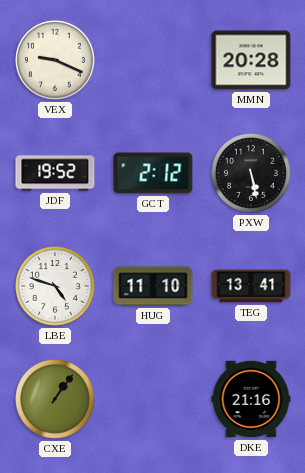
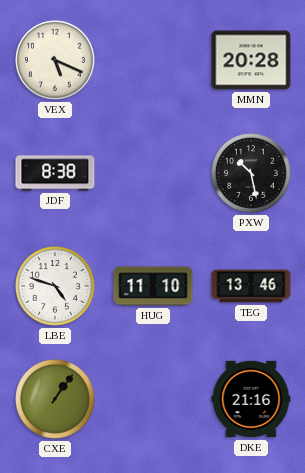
VEX: 9:19 -> 5:19
JDF: 19:52 -> 8:38
GCT: 2:12 -> none
PXW: 5:28 -> 10:28
TEG: 13:41 -> 13:46
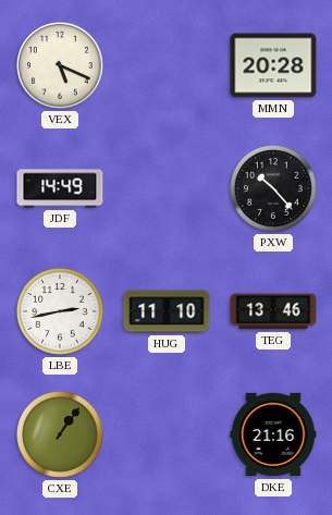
JDF: 8:38 -> 14:49
PXW: 10:28 -> 10:23
LBE: 4:48 -> 2:43
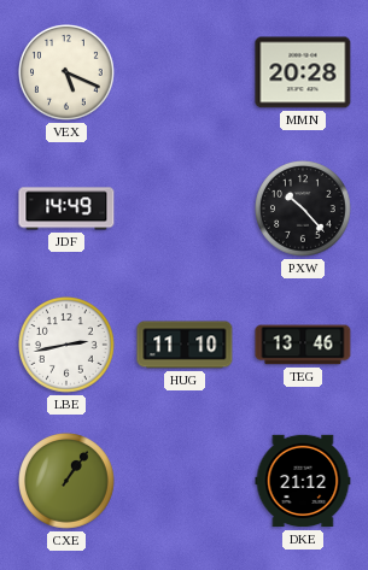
DKE: 21:16 -> 21:12
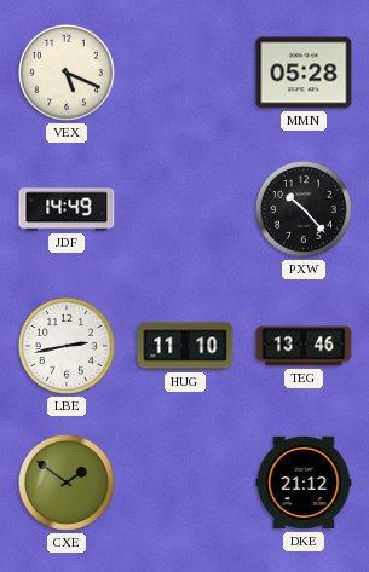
MMN: 20:28 -> 05:28
CXE: 1:06 -> 1:51
